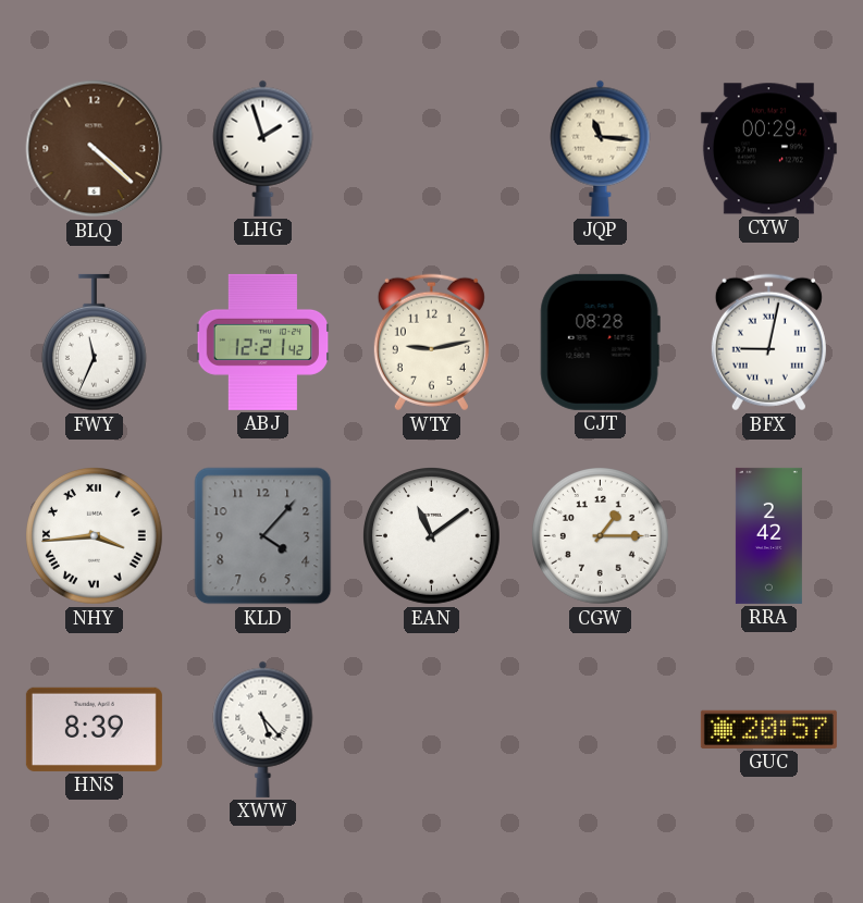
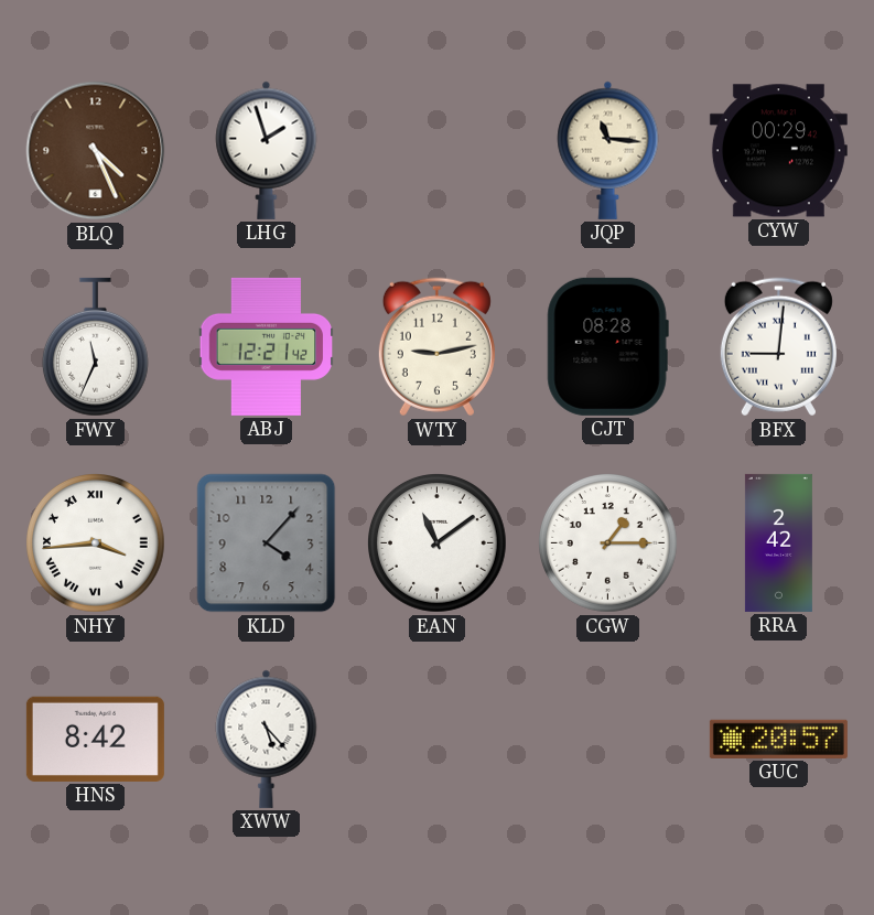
BLQ: 4:22 -> 4:26
BFX: 9:02 -> 9:01
HNS: 8:39 -> 8:42
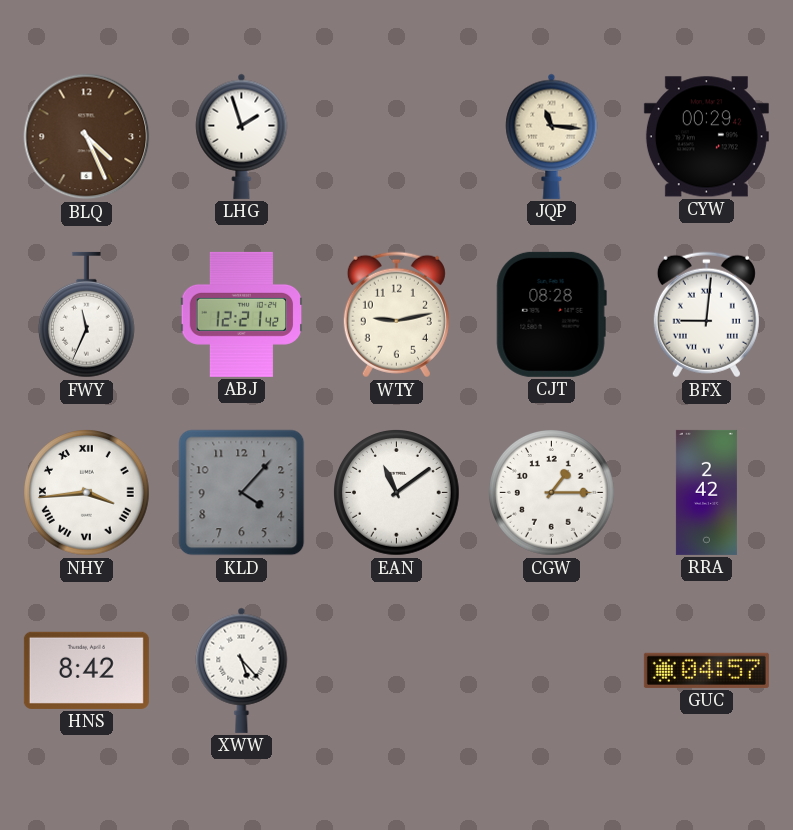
GUC: 20:57 -> 04:57
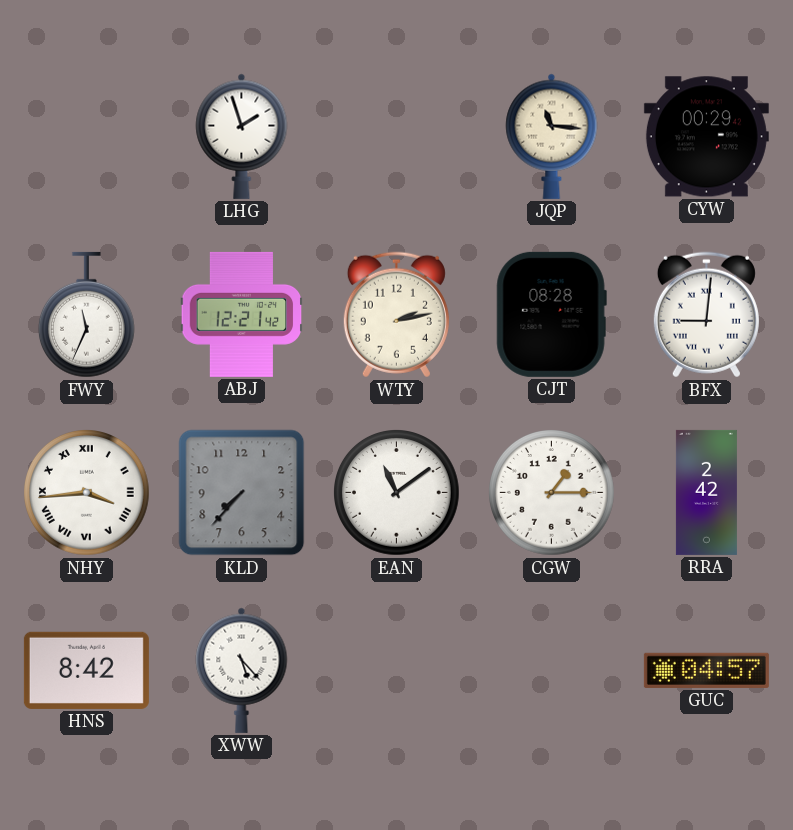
BLQ: 4:26 -> none
WTY: 9:13 -> 2:13
KLD: 4:07 -> 7:37
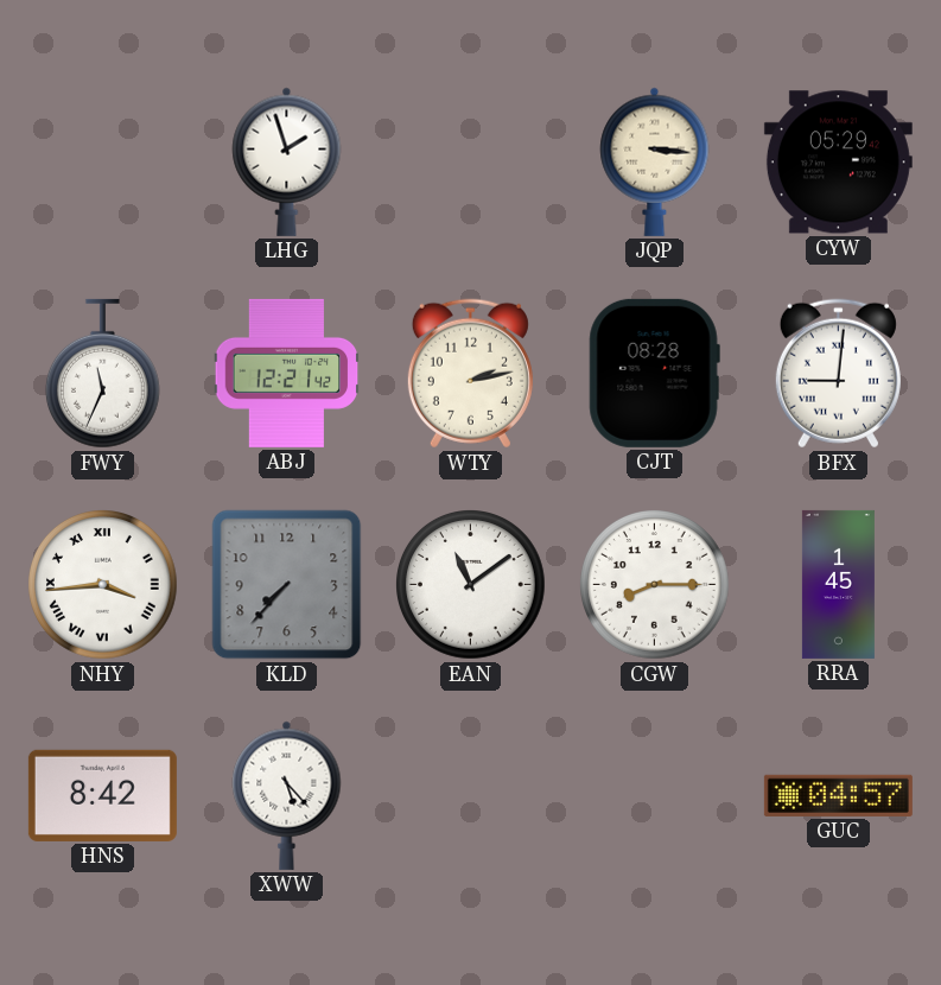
JQP: 11:16 -> 3:16
CYW: 00:29 -> 05:29
CGW: 1:15 -> 8:15
RRA: 2:42 -> 1:45
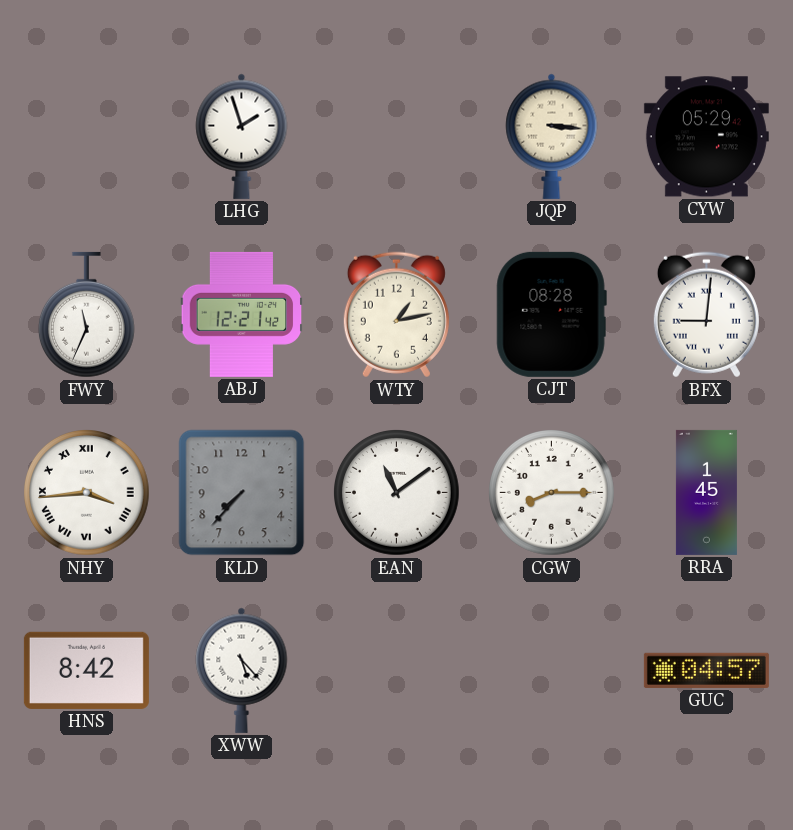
WTY: 2:13 -> 1:13
